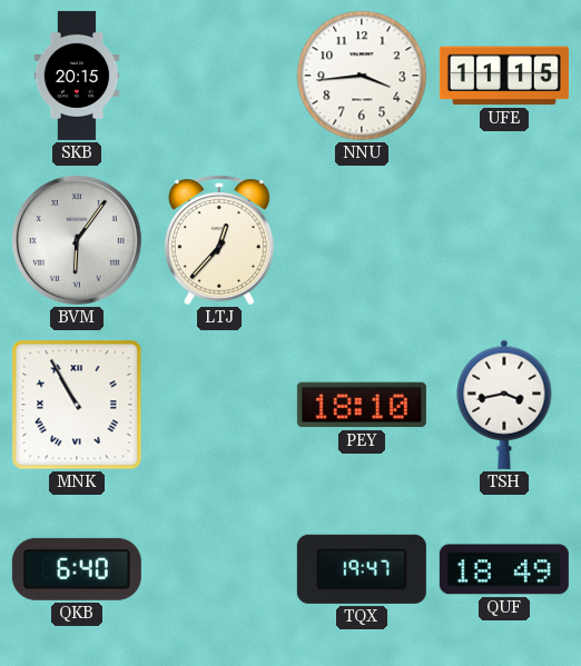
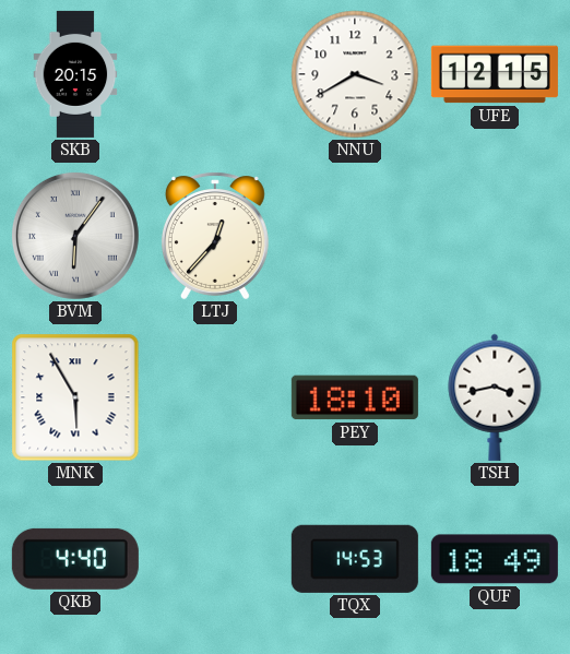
NNU: 3:44 -> 3:40
UFE: 11:15 -> 12:15
MNK: 10:55 -> 5:55
QKB: 6:40 -> 4:40
TQX: 19:47 -> 14:53
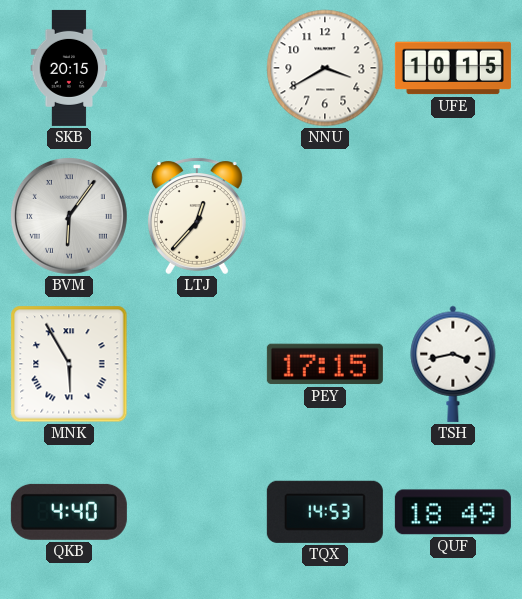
UFE: 12:15 -> 10:15
PEY: 18:10 -> 17:15
